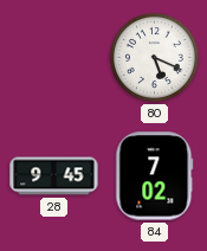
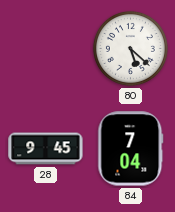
80: 5:19 -> 5:22
84: 7:02 -> 7:04
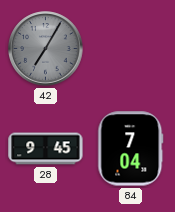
42: none -> 7:05
80: 5:22 -> none
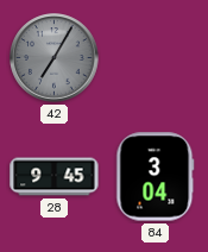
84: 7:04 -> 3:04
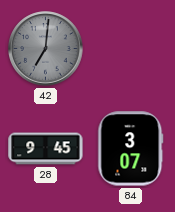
42: 7:05 -> 7:01
84: 3:04 -> 3:07
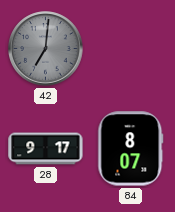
28: 9:45 -> 9:17
84: 3:07 -> 8:07
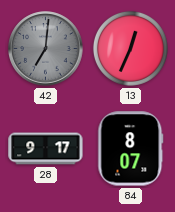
13: none -> 12:34
